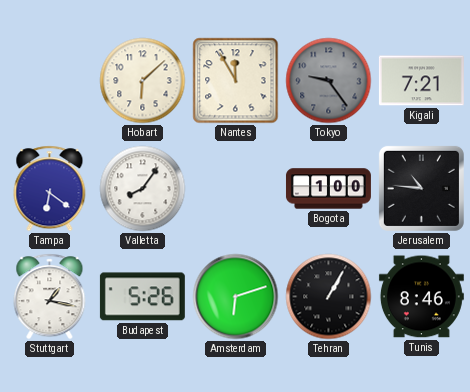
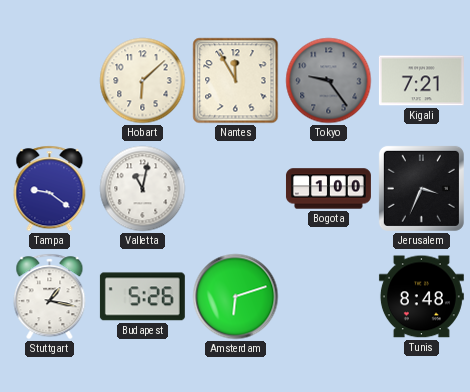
Tampa: 6:21 -> 9:21
Valletta: 8:06 -> 11:02
Jerusalem: 10:46 -> 3:34
Tehran: 1:05 -> none
Tunis: 8:46 -> 8:48
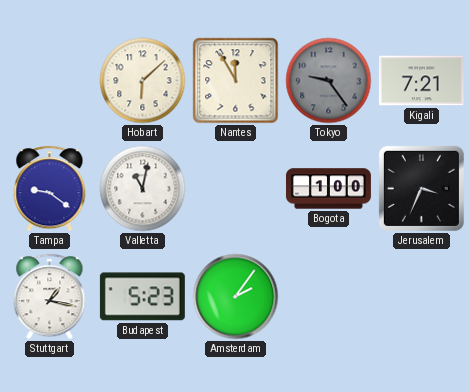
Budapest: 5:26 -> 5:23
Amsterdam: 6:12 -> 2:06
Tunis: 8:48 -> none
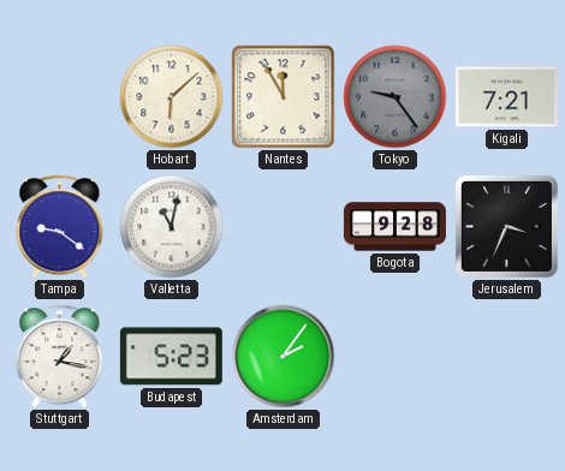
Bogota: 1:00 -> 9:28
